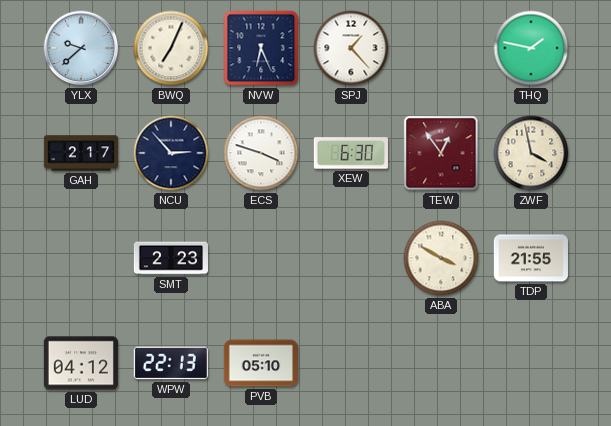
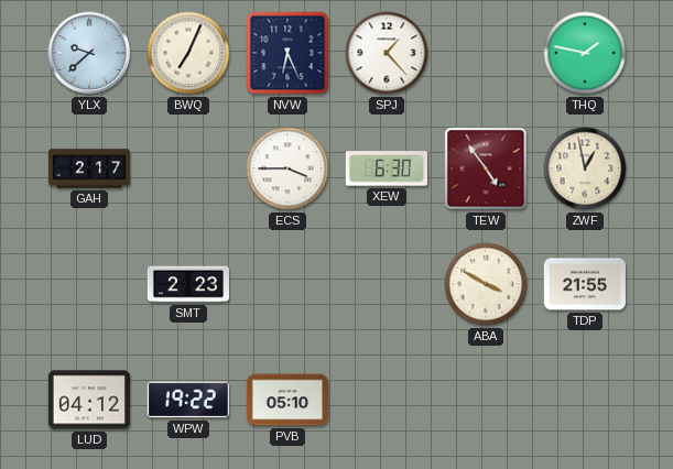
NCU: 2:53 -> none
ECS: 3:48 -> 3:45
TEW: 12:54 -> 4:54
ZWF: 3:58 -> 12:58
WPW: 22:13 -> 19:22
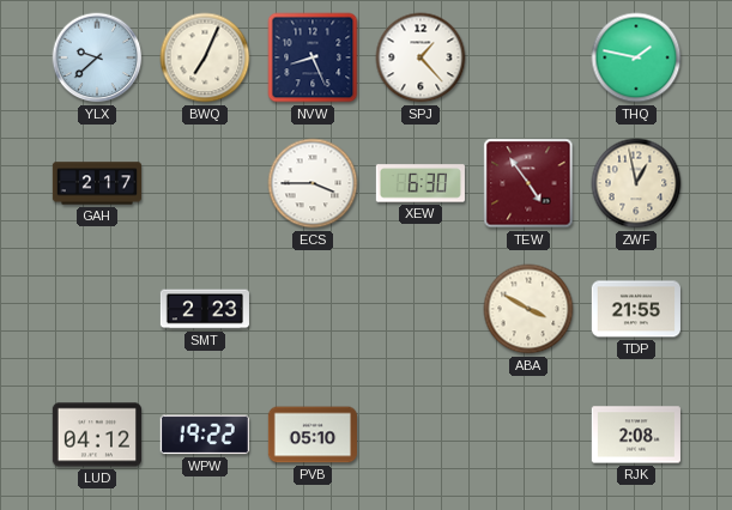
NVW: 6:26 -> 8:26
RJK: none -> 2:08
